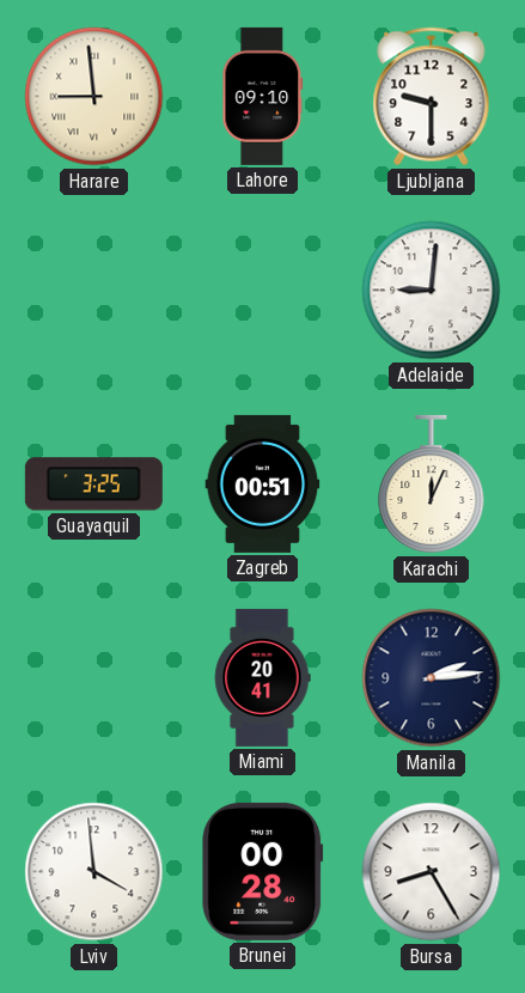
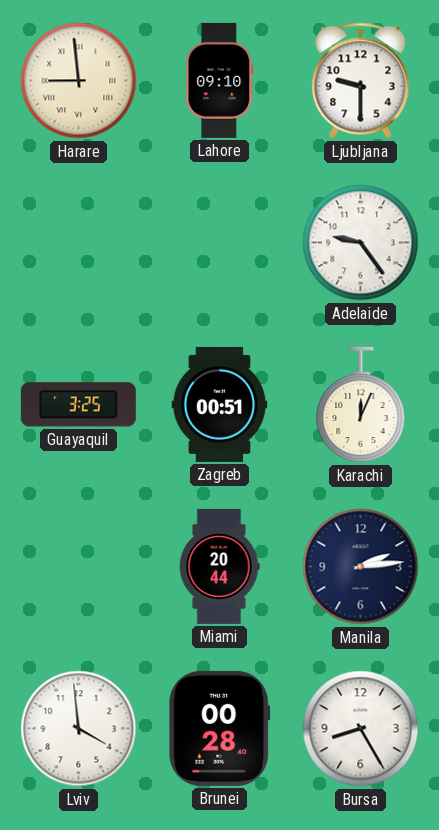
Adelaide: 9:01 -> 9:24
Miami: 20:41 -> 20:44
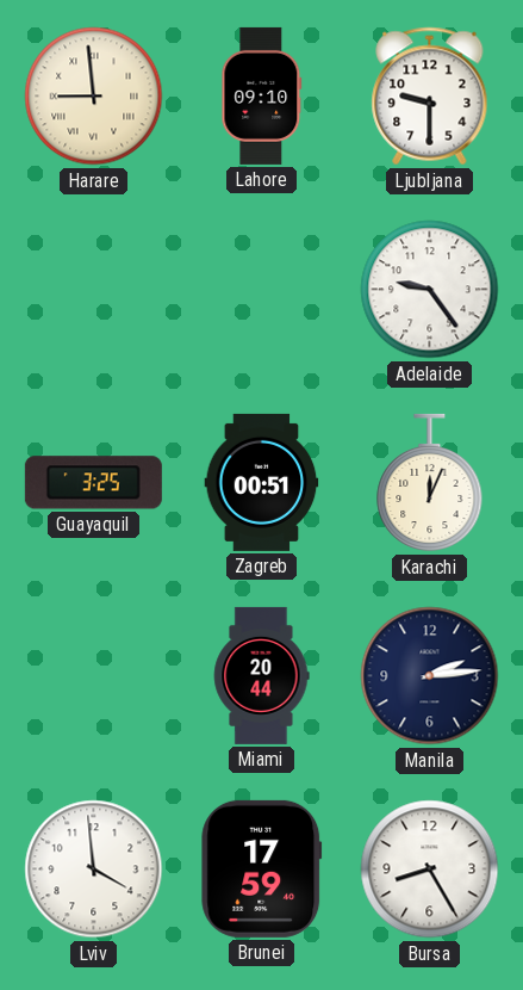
Brunei: 00:28 -> 17:59
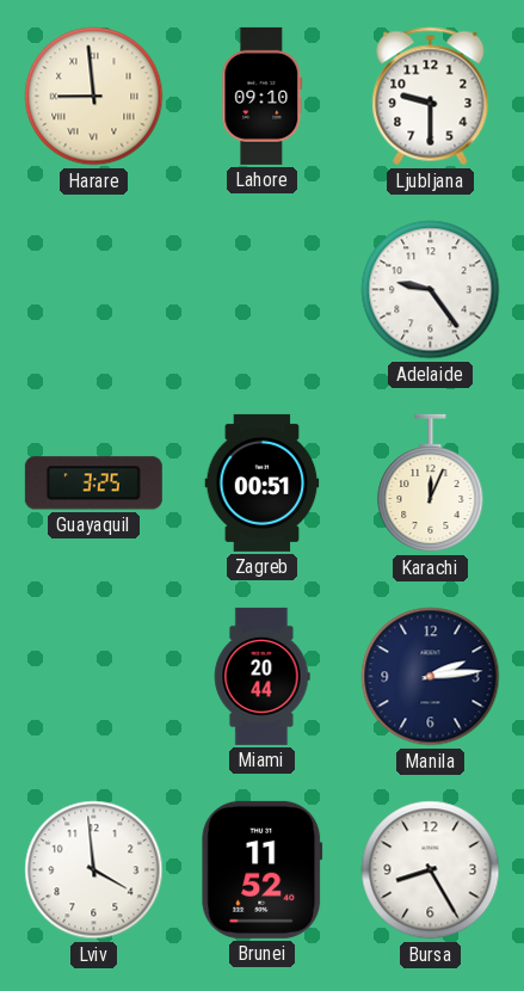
Brunei: 17:59 -> 11:52
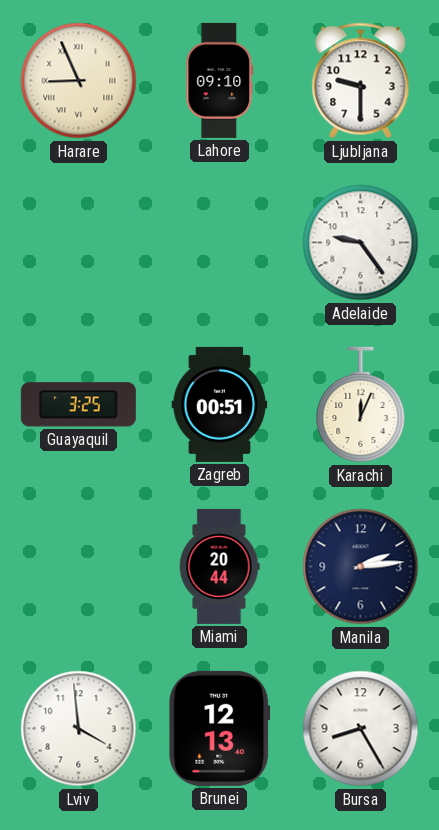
Harare: 8:59 -> 8:56
Brunei: 11:52 -> 12:13
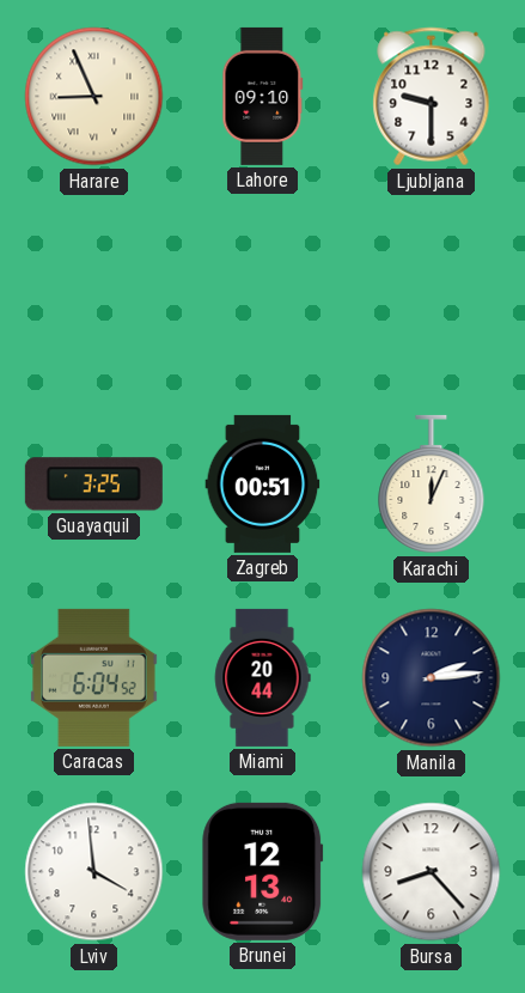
Adelaide: 9:24 -> none
Caracas: none -> 6:04
Bursa: 8:25 -> 8:23
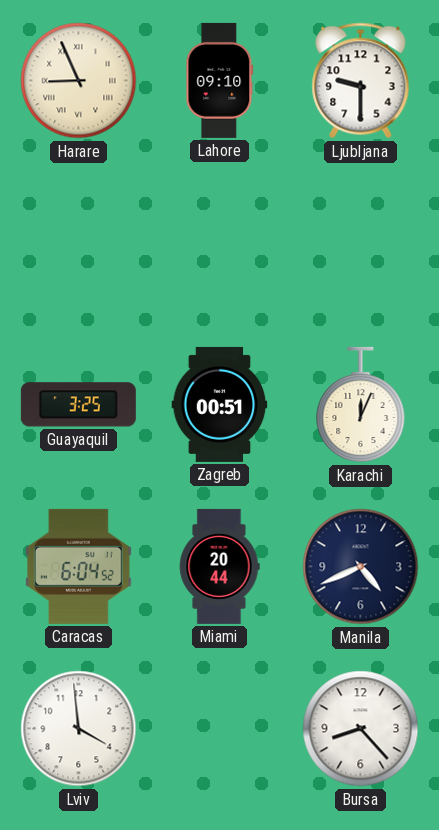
Manila: 2:14 -> 4:41
Brunei: 12:13 -> none
